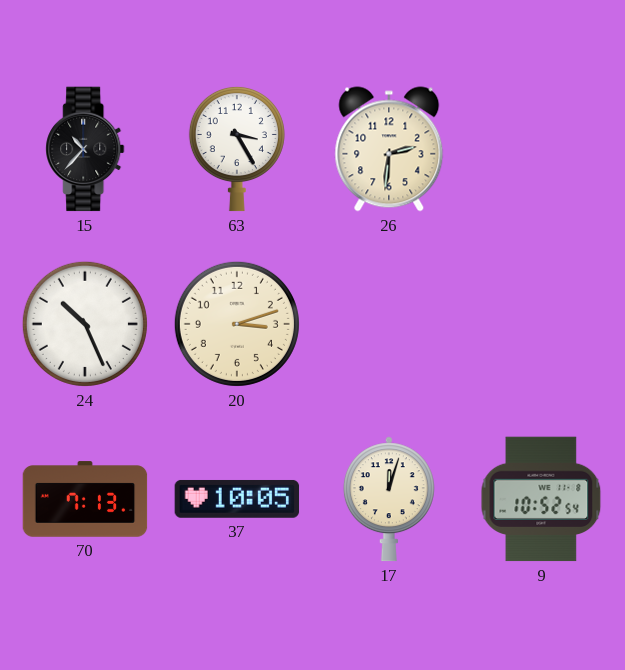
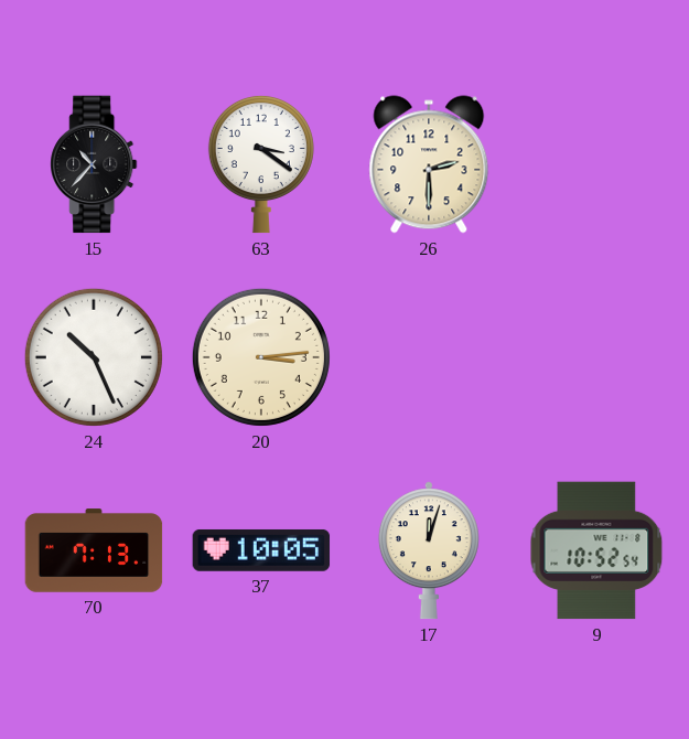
63: 3:25 -> 3:21
26: 2:31 -> 2:30
20: 3:12 -> 3:14
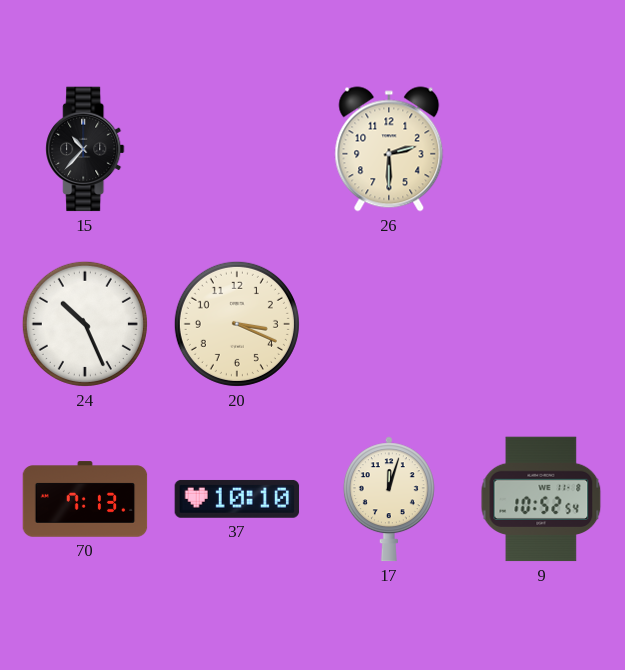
63: 3:21 -> none
20: 3:14 -> 3:19
37: 10:05 -> 10:10
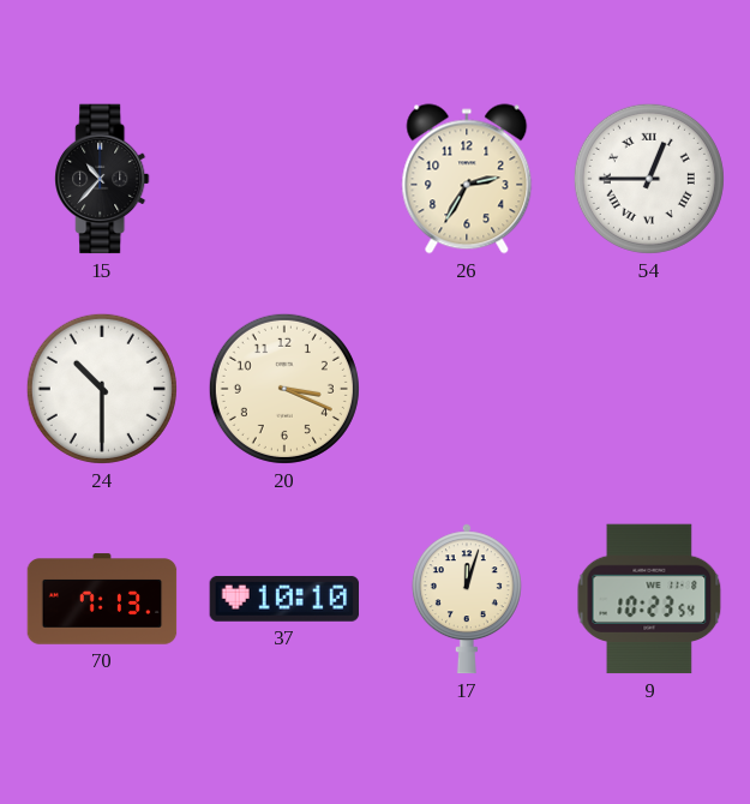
26: 2:30 -> 2:35
54: none -> 12:45
24: 10:26 -> 10:30
9: 10:52 -> 10:23
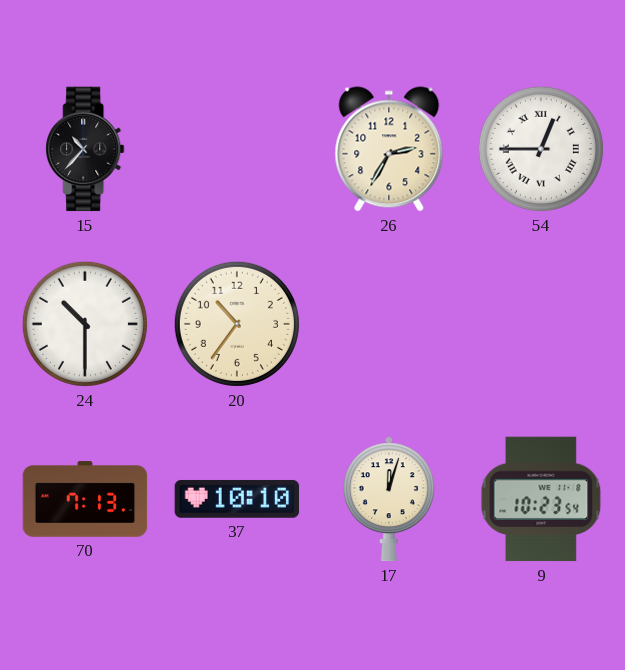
20: 3:19 -> 10:36
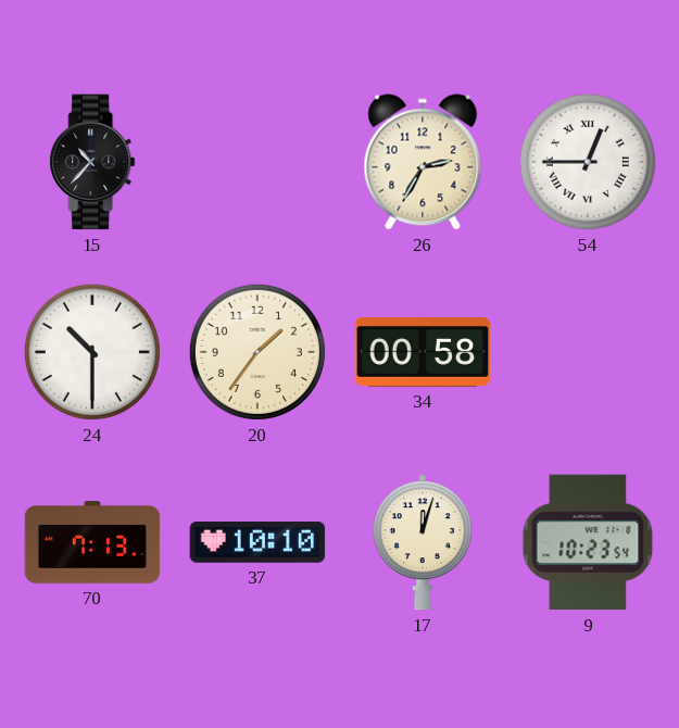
20: 10:36 -> 1:36
34: none -> 00:58
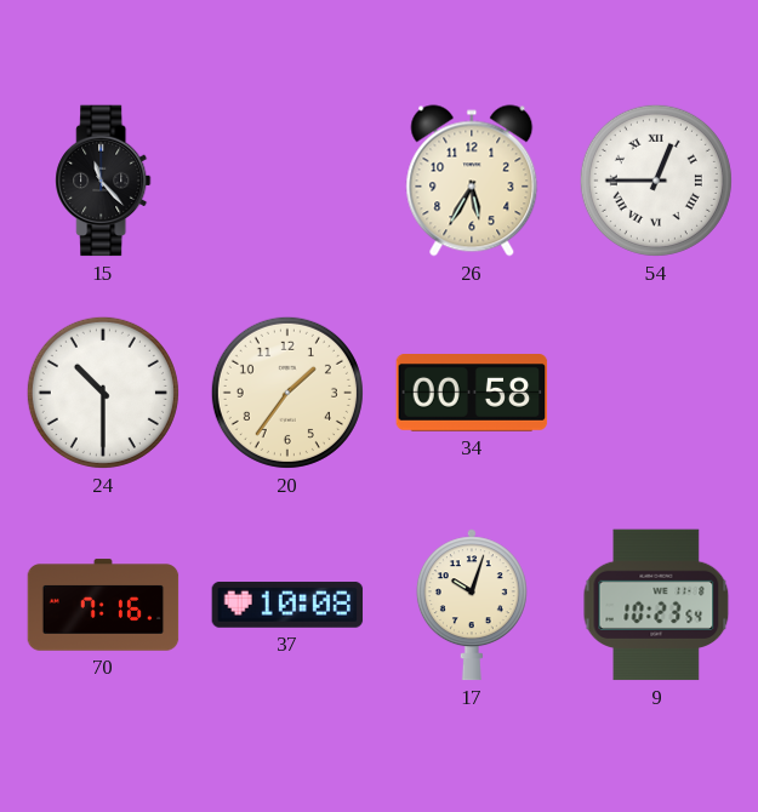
15: 10:37 -> 11:23
26: 2:35 -> 5:35
70: 7:13 -> 7:16
37: 10:10 -> 10:08
17: 12:03 -> 10:03
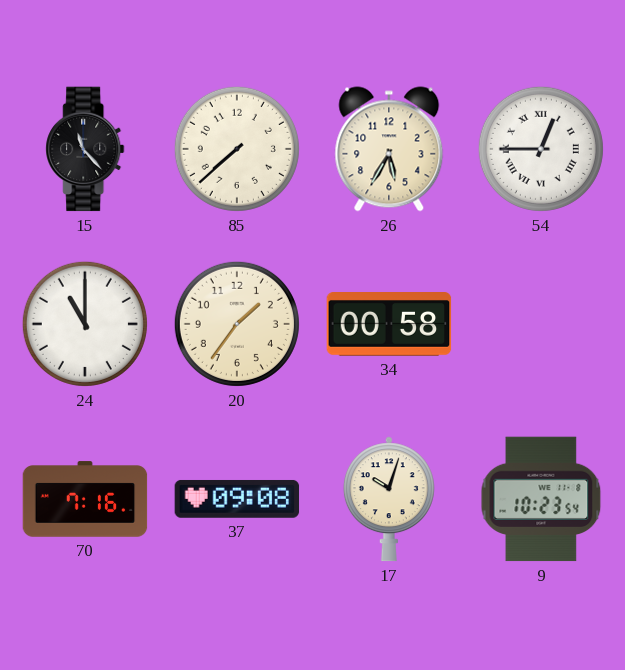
85: none -> 7:38
24: 10:30 -> 11:00
37: 10:08 -> 09:08
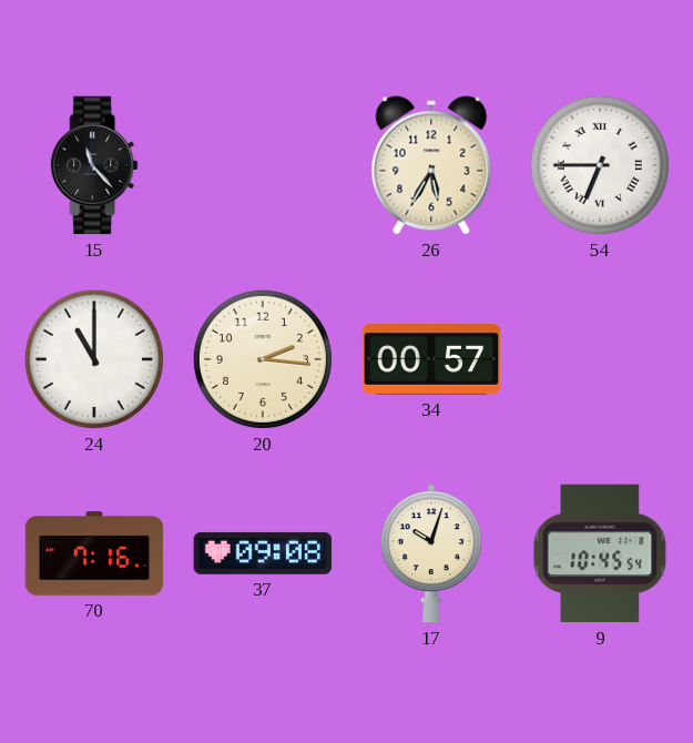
85: 7:38 -> none
54: 12:45 -> 6:45
20: 1:36 -> 2:16
34: 00:58 -> 00:57
9: 10:23 -> 10:45
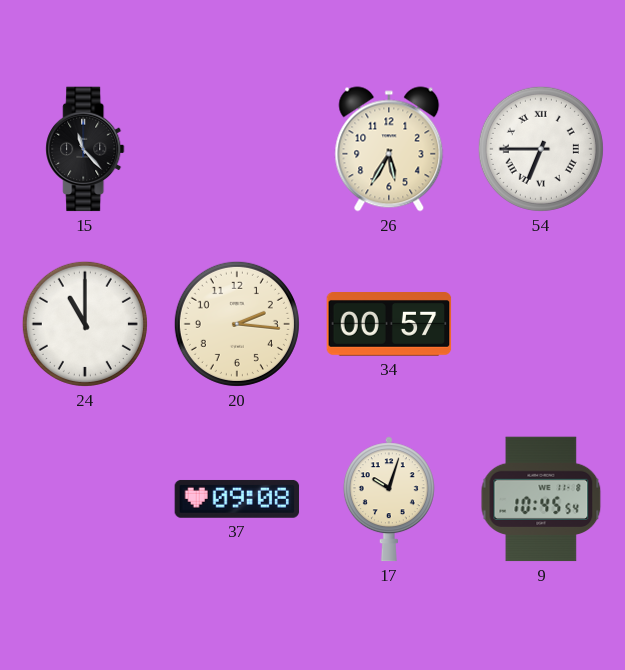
70: 7:16 -> none
